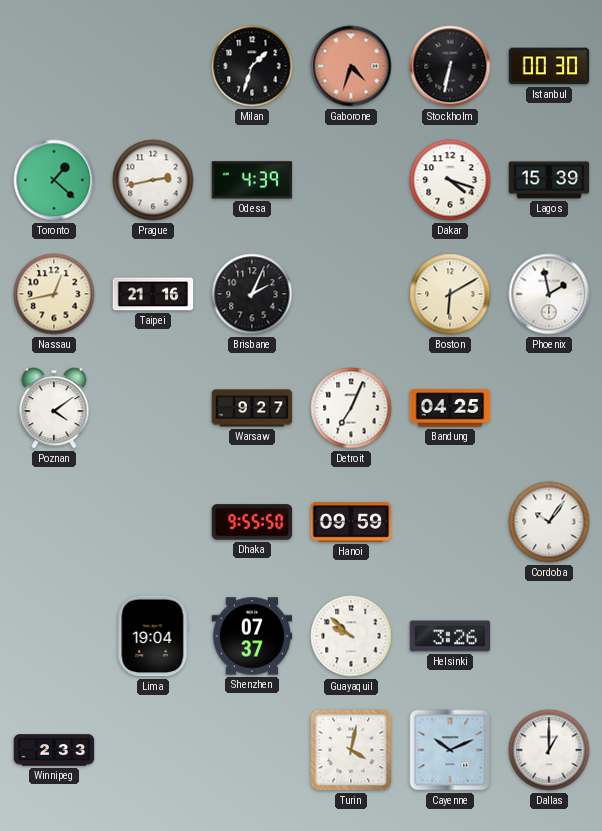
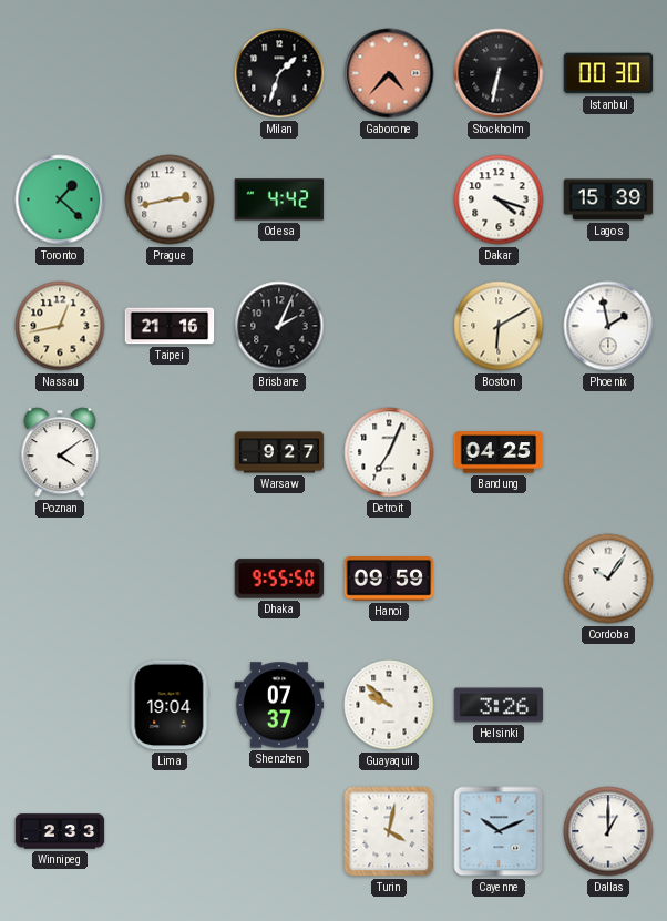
Gaborone: 4:33 -> 4:37
Odesa: 4:39 -> 4:42
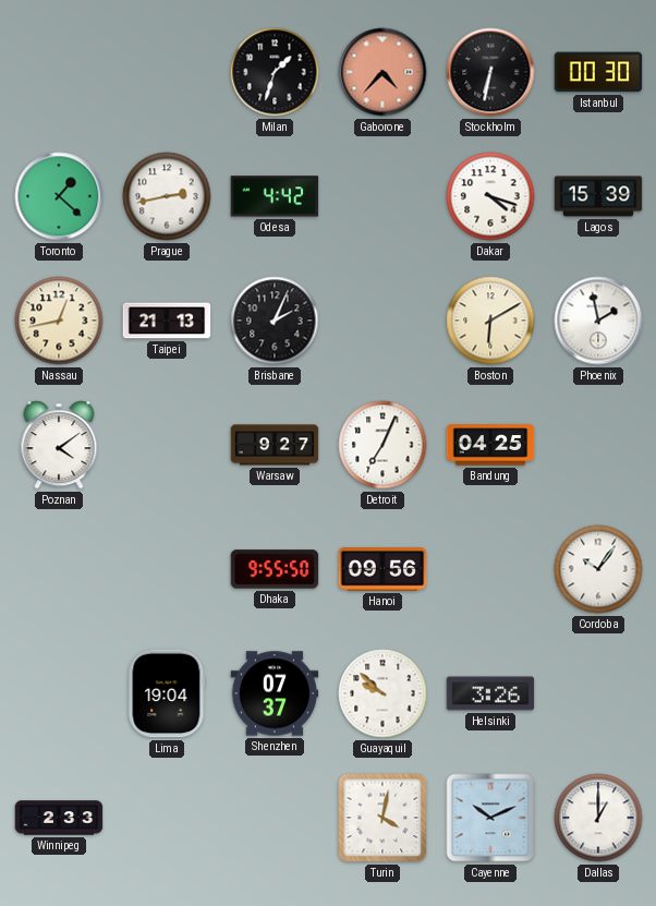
Taipei: 21:16 -> 21:13
Hanoi: 09:59 -> 09:56
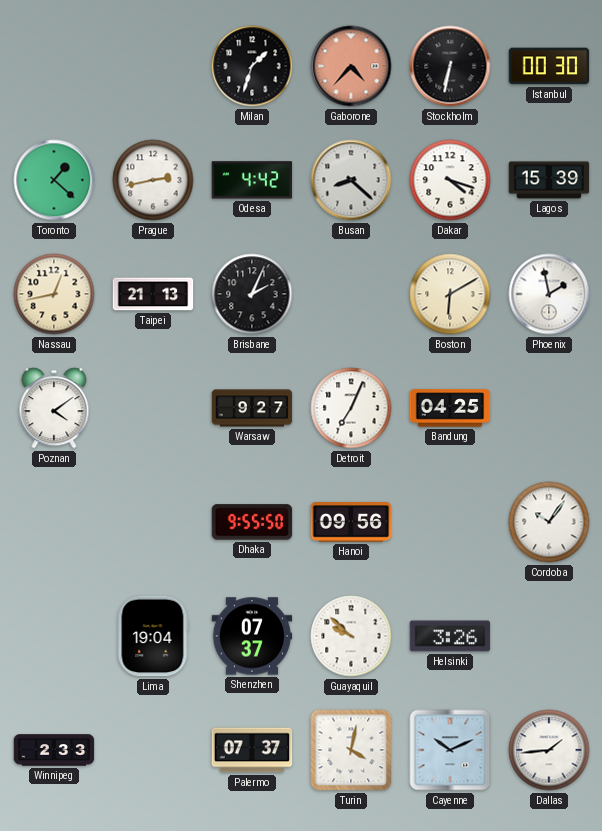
Busan: none -> 8:22
Palermo: none -> 07:37
Dallas: 1:00 -> 1:44
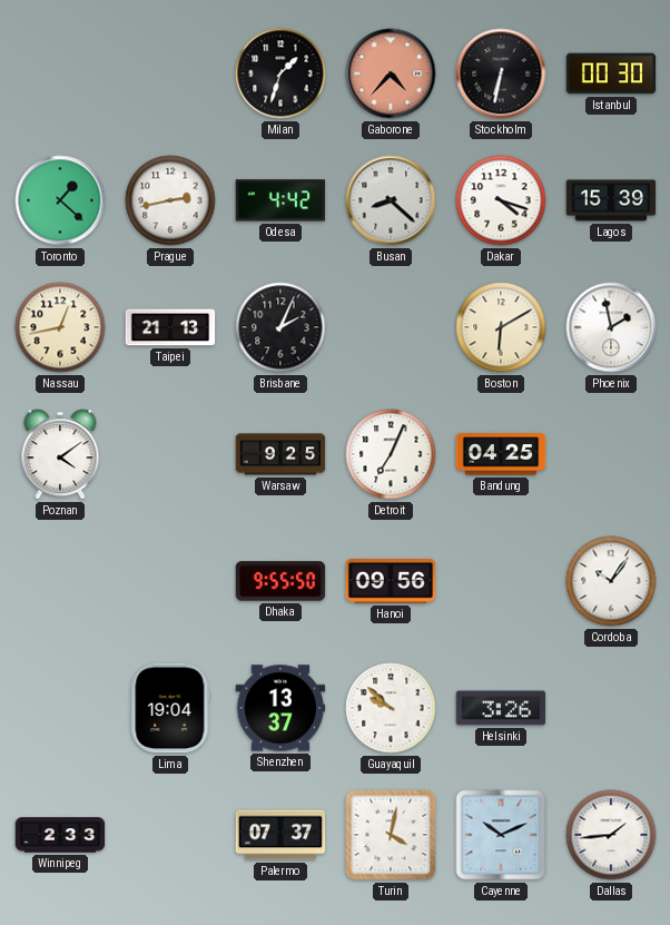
Warsaw: 9:27 -> 9:25
Shenzhen: 07:37 -> 13:37
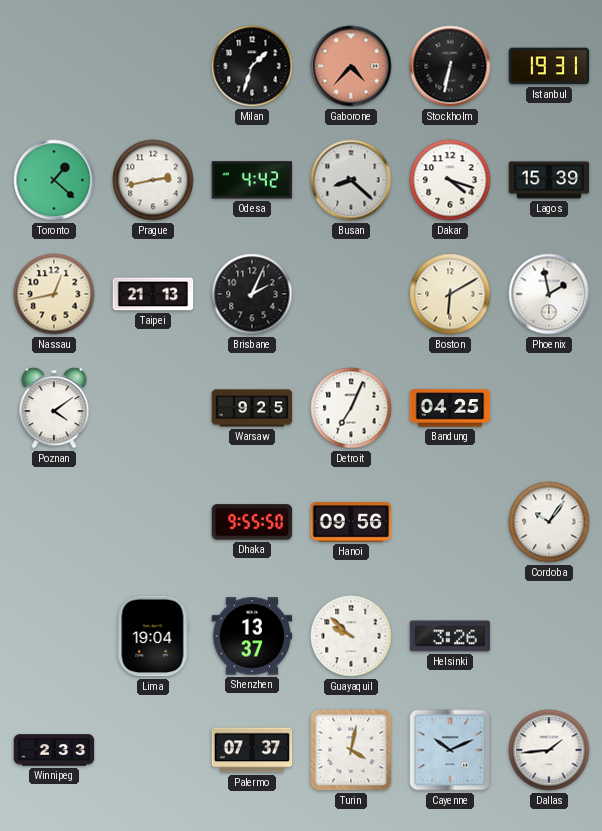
Istanbul: 00:30 -> 19:31
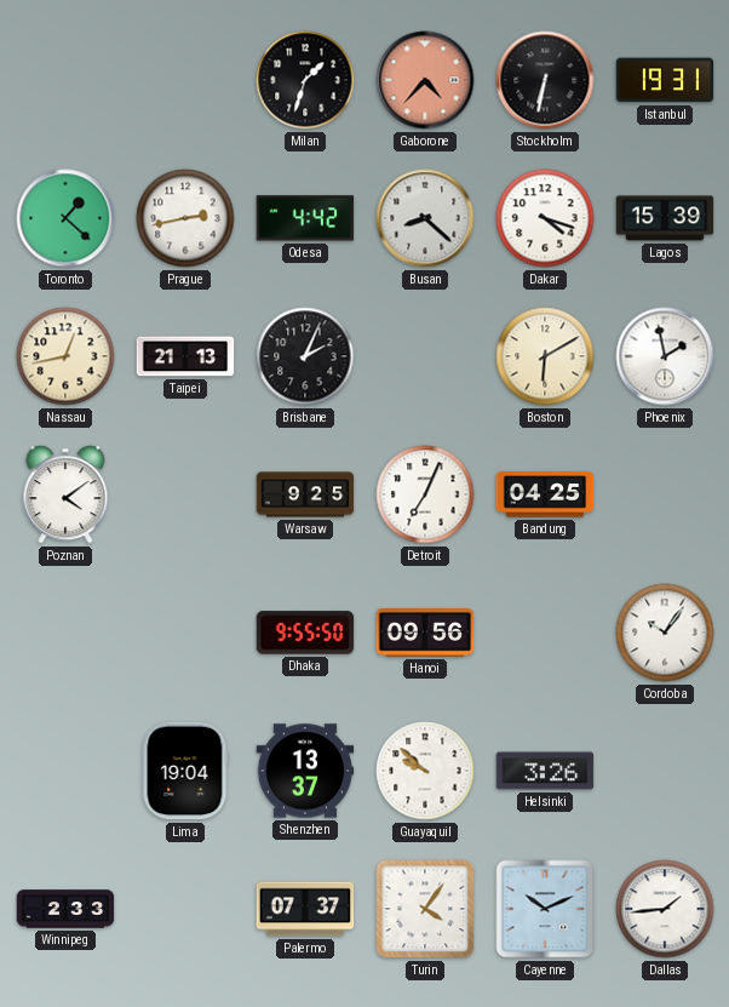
Turin: 4:02 -> 4:06
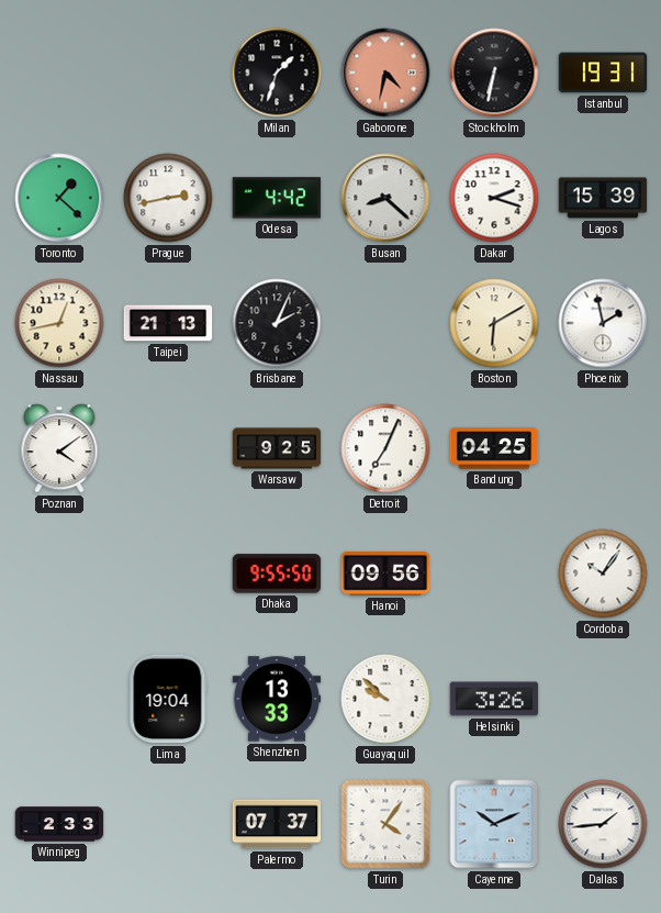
Gaborone: 4:37 -> 4:32
Dakar: 4:18 -> 2:18
Shenzhen: 13:37 -> 13:33
